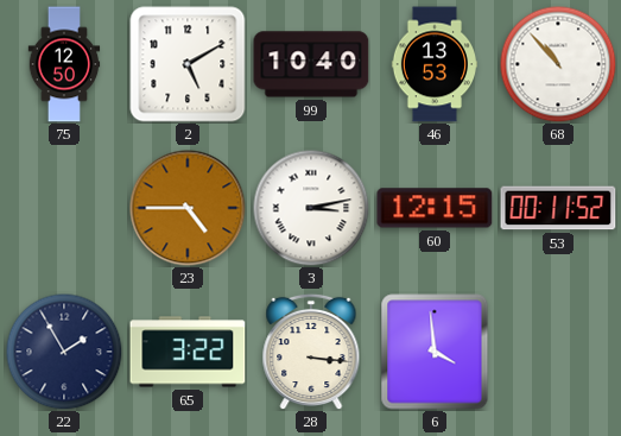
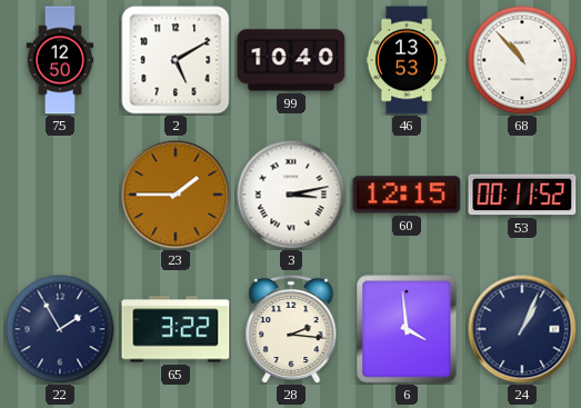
23: 4:45 -> 1:45
28: 3:16 -> 2:16
24: none -> 1:04
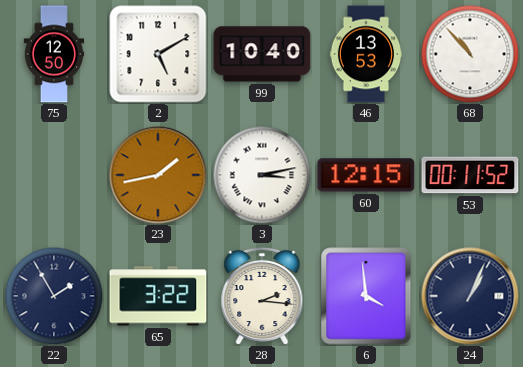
23: 1:45 -> 1:43
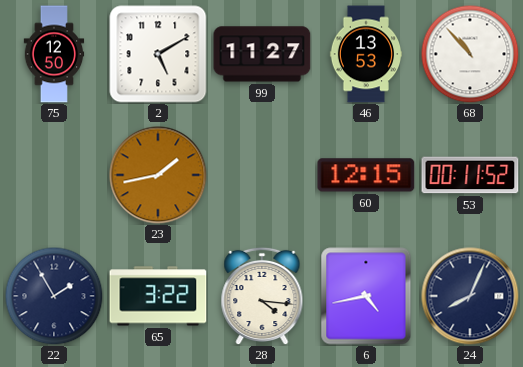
99: 10:40 -> 11:27
3: 3:13 -> none
28: 2:16 -> 4:16
6: 3:59 -> 4:43
24: 1:04 -> 8:04
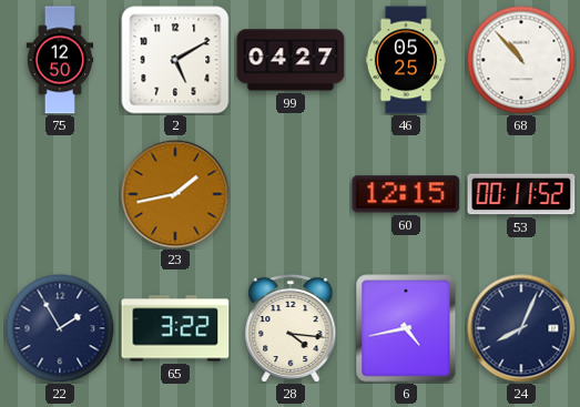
99: 11:27 -> 04:27
46: 13:53 -> 05:25
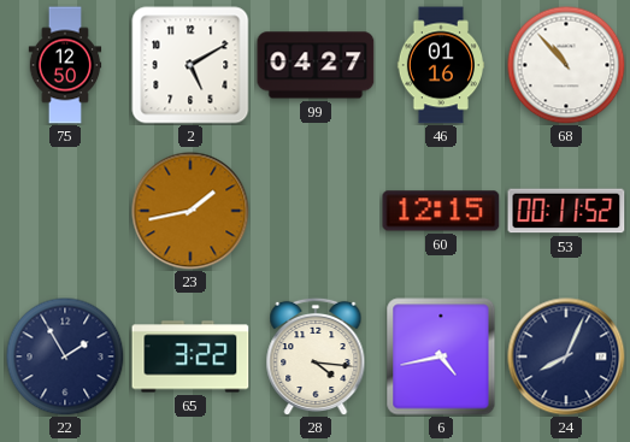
46: 05:25 -> 01:16
